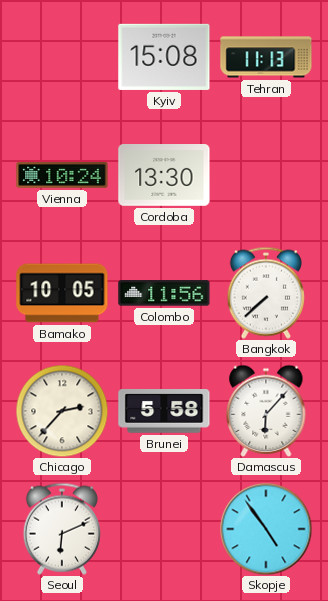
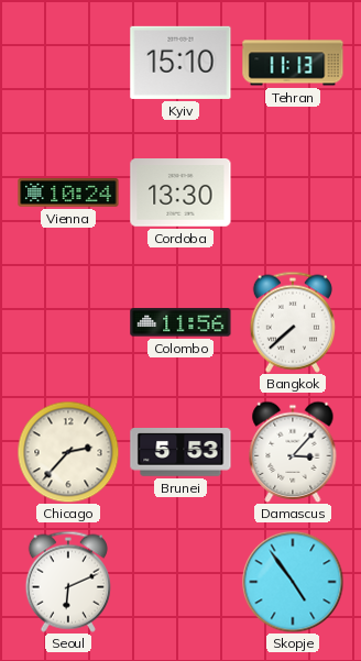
Kyiv: 15:08 -> 15:10
Bamako: 10:05 -> none
Brunei: 5:58 -> 5:53
Damascus: 6:07 -> 3:07
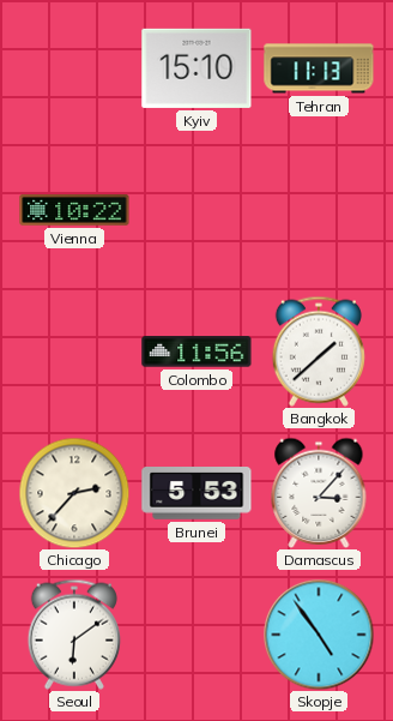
Vienna: 10:24 -> 10:22
Cordoba: 13:30 -> none
Bangkok: 7:38 -> 1:38
Seoul: 6:11 -> 6:09
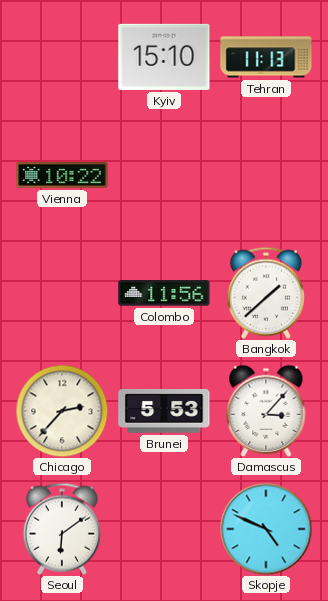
Skopje: 4:54 -> 4:49
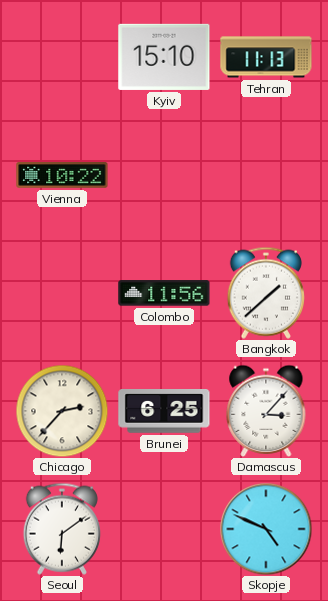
Brunei: 5:53 -> 6:25
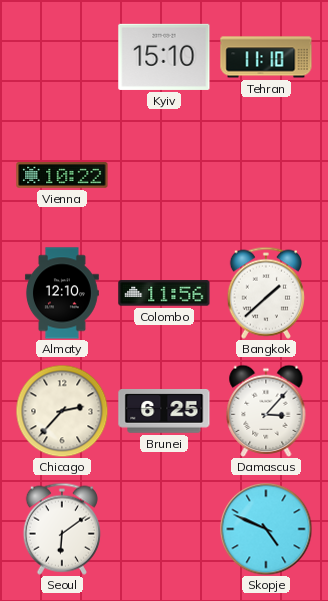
Tehran: 11:13 -> 11:10
Almaty: none -> 12:10
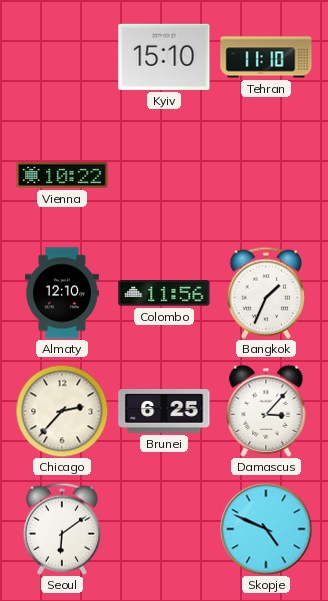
Bangkok: 1:38 -> 1:34
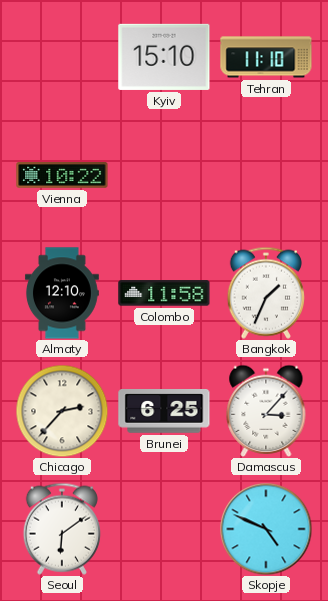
Colombo: 11:56 -> 11:58
